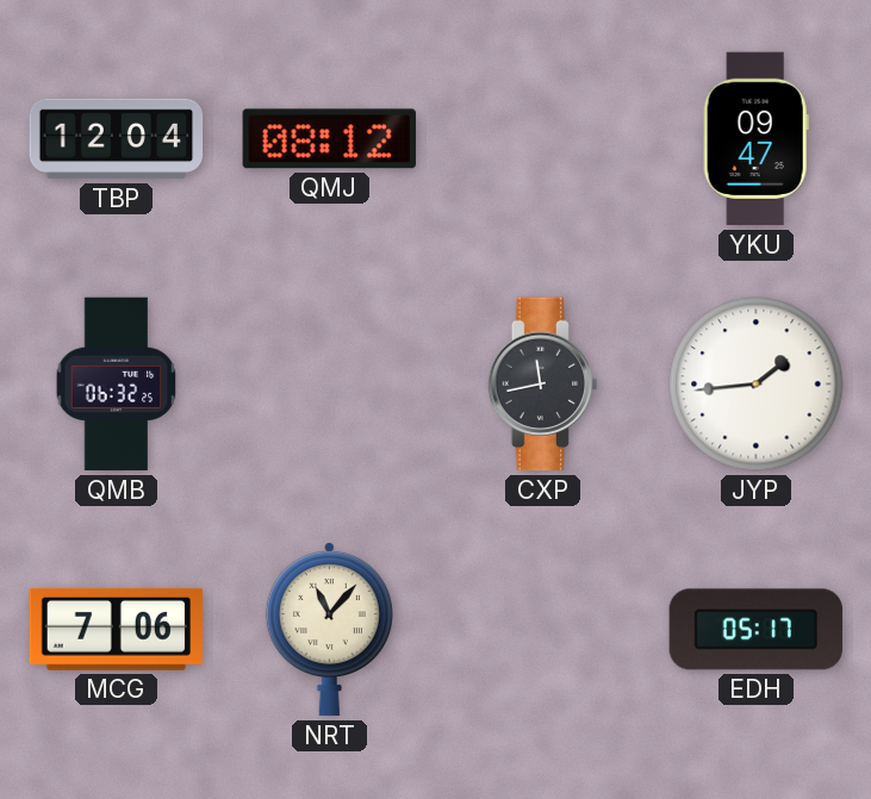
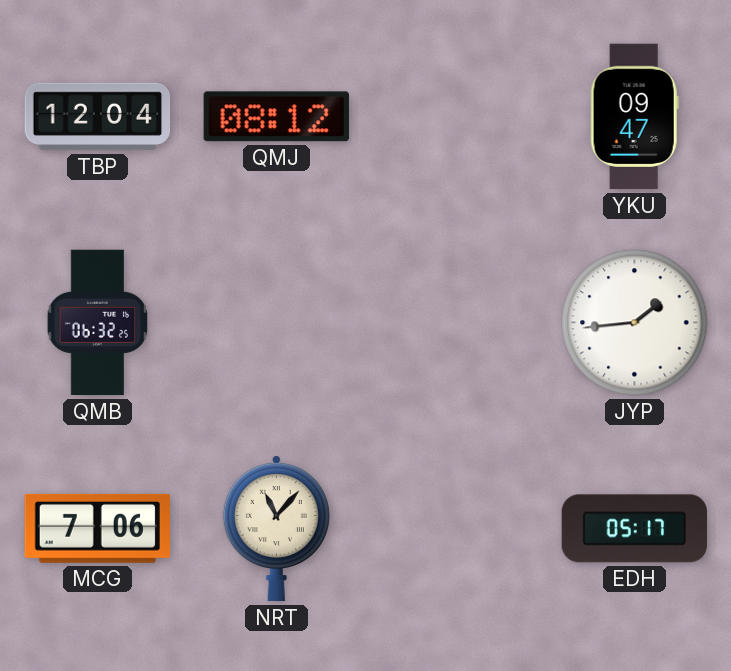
CXP: 11:43 -> none
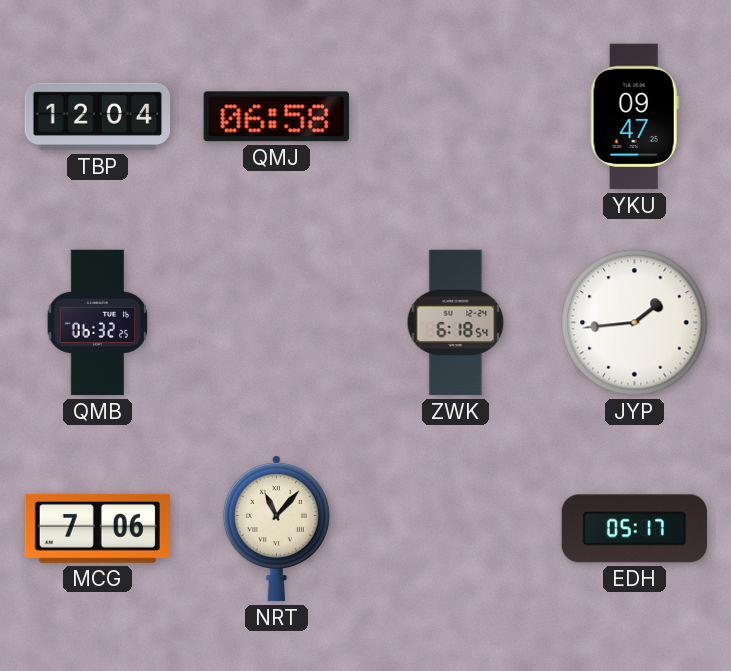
QMJ: 08:12 -> 06:58
ZWK: none -> 6:18
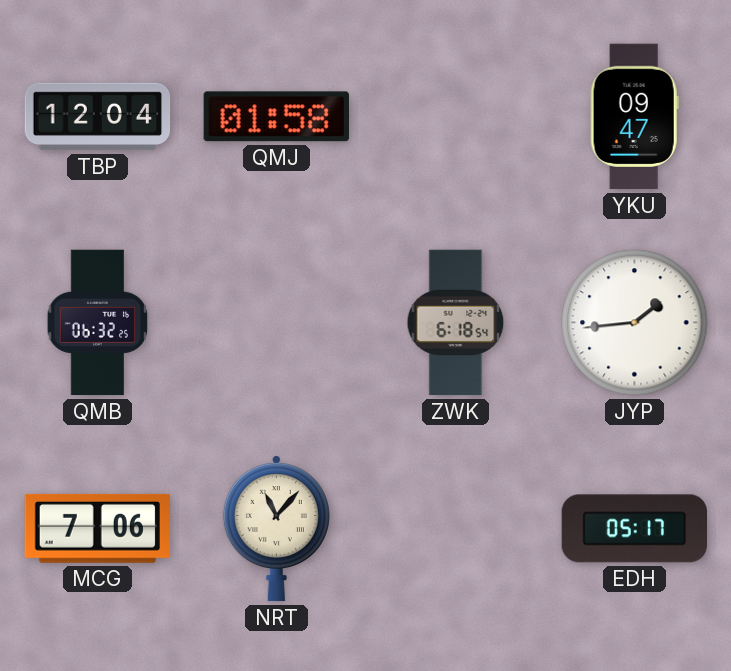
QMJ: 06:58 -> 01:58
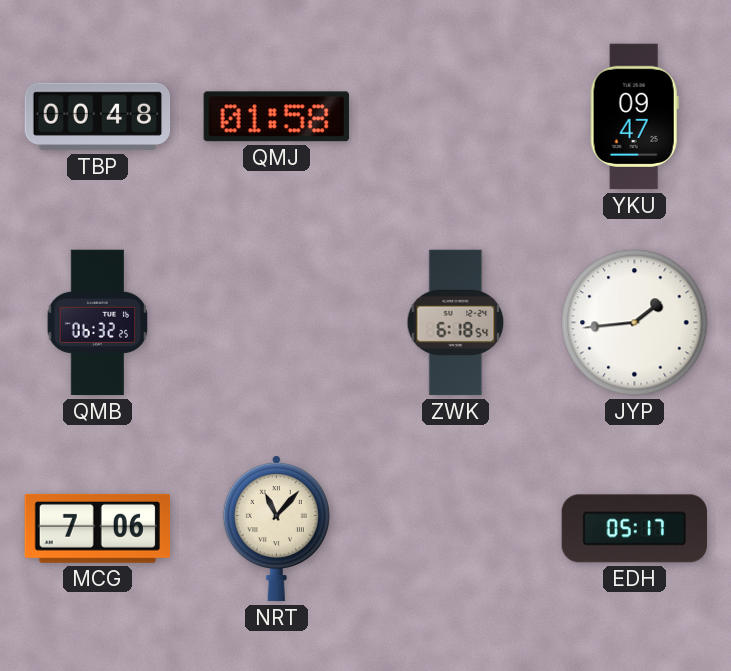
TBP: 12:04 -> 00:48
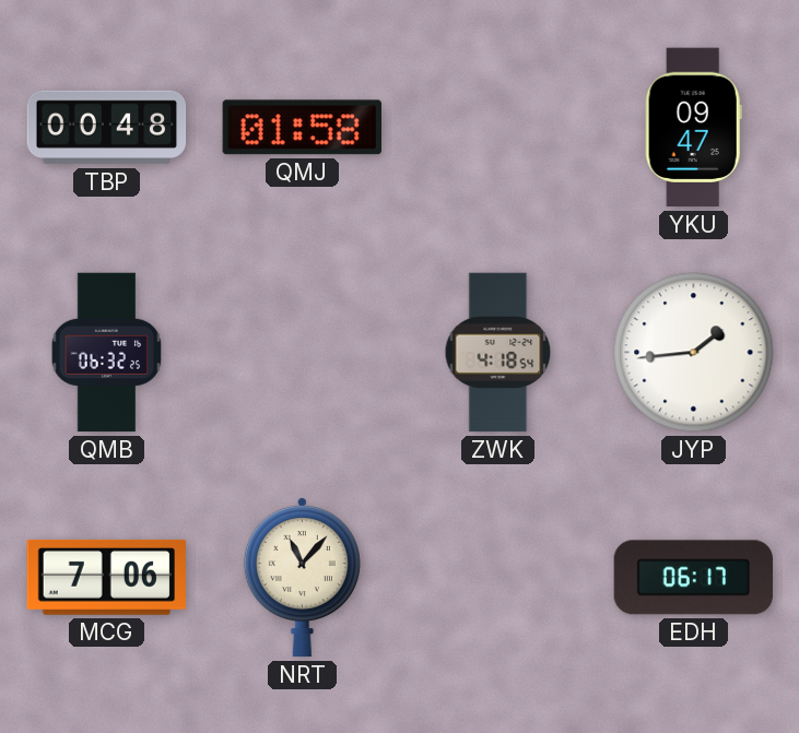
ZWK: 6:18 -> 4:18
EDH: 05:17 -> 06:17
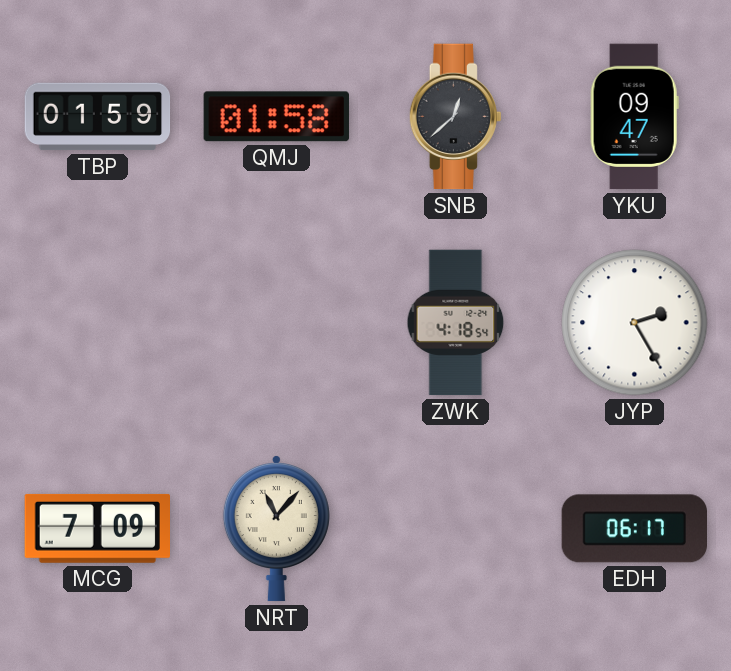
TBP: 00:48 -> 01:59
SNB: none -> 12:38
QMB: 06:32 -> none
JYP: 1:44 -> 2:25
MCG: 7:06 -> 7:09
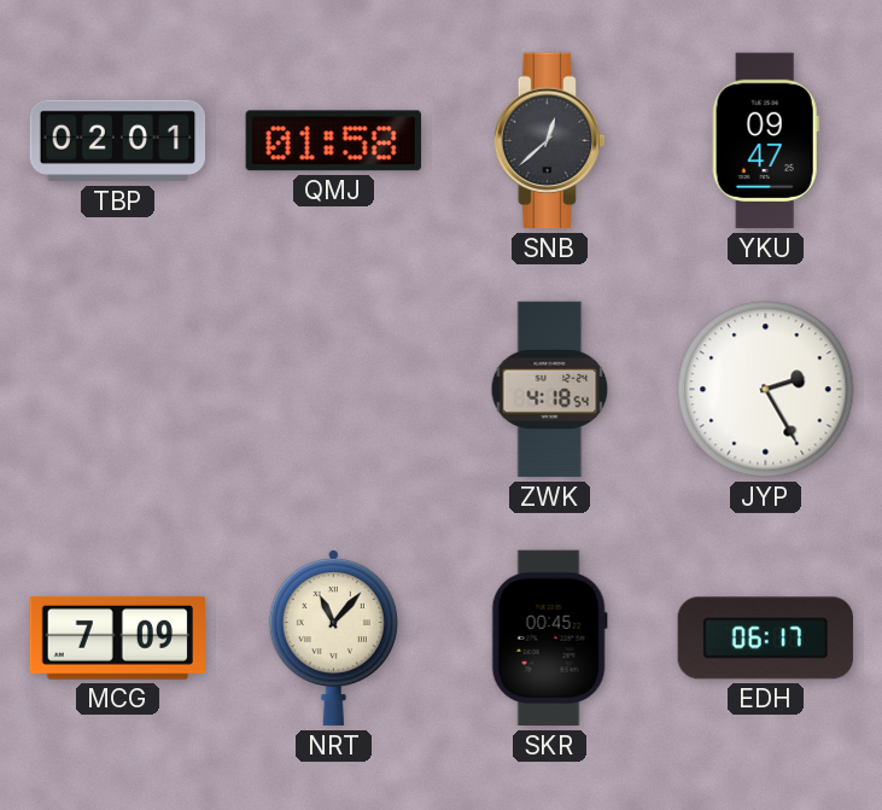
TBP: 01:59 -> 02:01
SKR: none -> 00:45
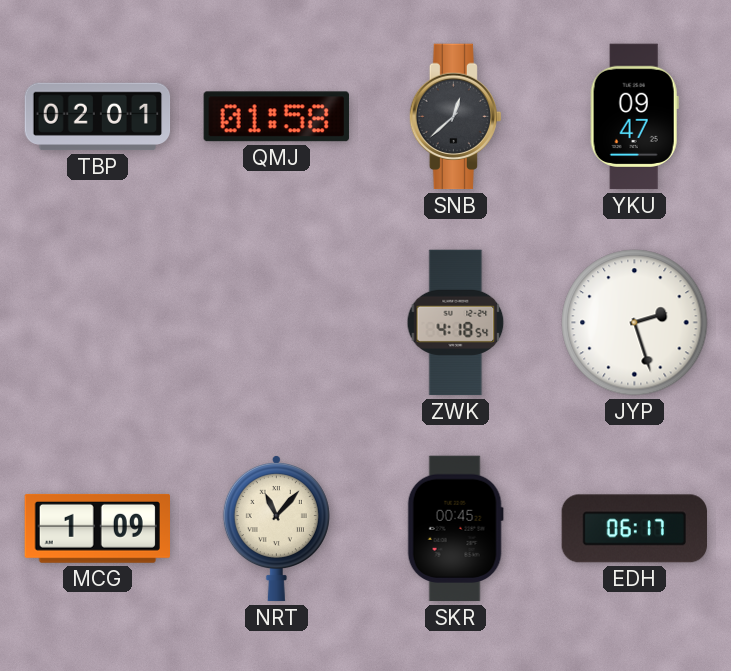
JYP: 2:25 -> 2:27
MCG: 7:09 -> 1:09
